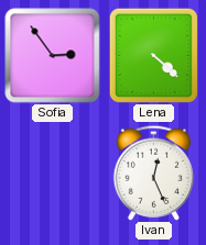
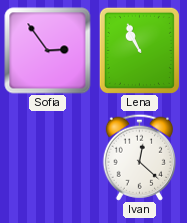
Lena: 4:22 -> 10:56
Ivan: 12:26 -> 12:22
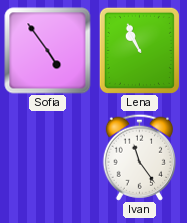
Sofia: 2:54 -> 4:54
Ivan: 12:22 -> 11:24
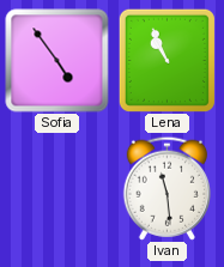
Ivan: 11:24 -> 11:29
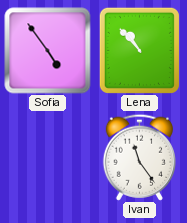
Lena: 10:56 -> 10:53
Ivan: 11:29 -> 11:24
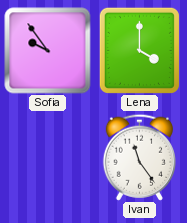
Sofia: 4:54 -> 9:54
Lena: 10:53 -> 4:00
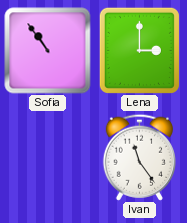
Sofia: 9:54 -> 10:54
Lena: 4:00 -> 3:00
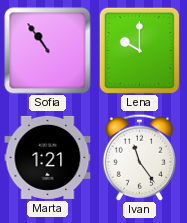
Lena: 3:00 -> 10:00
Marta: none -> 1:21
